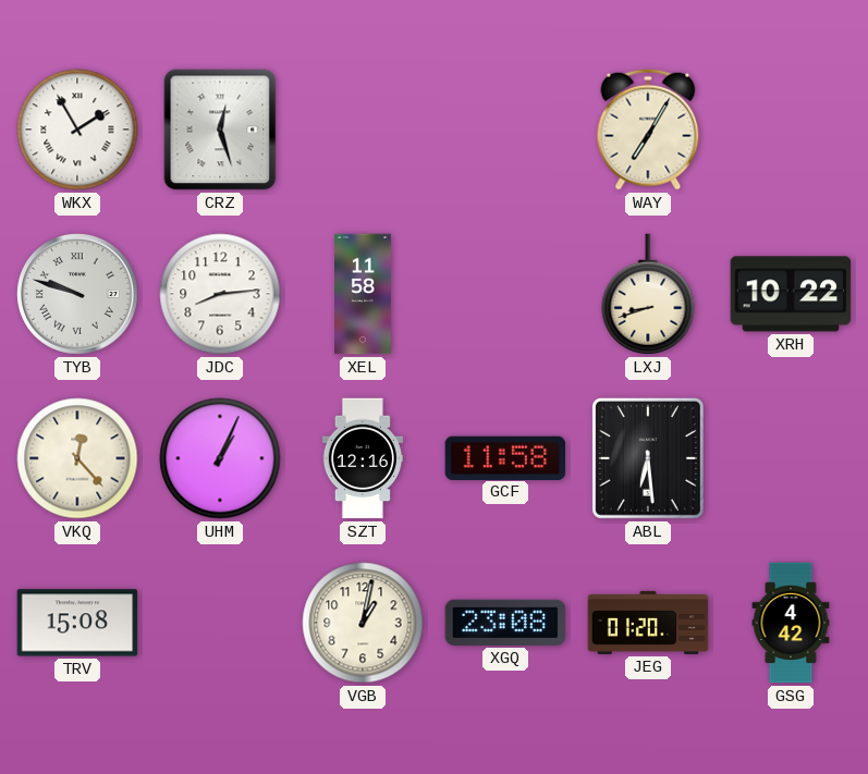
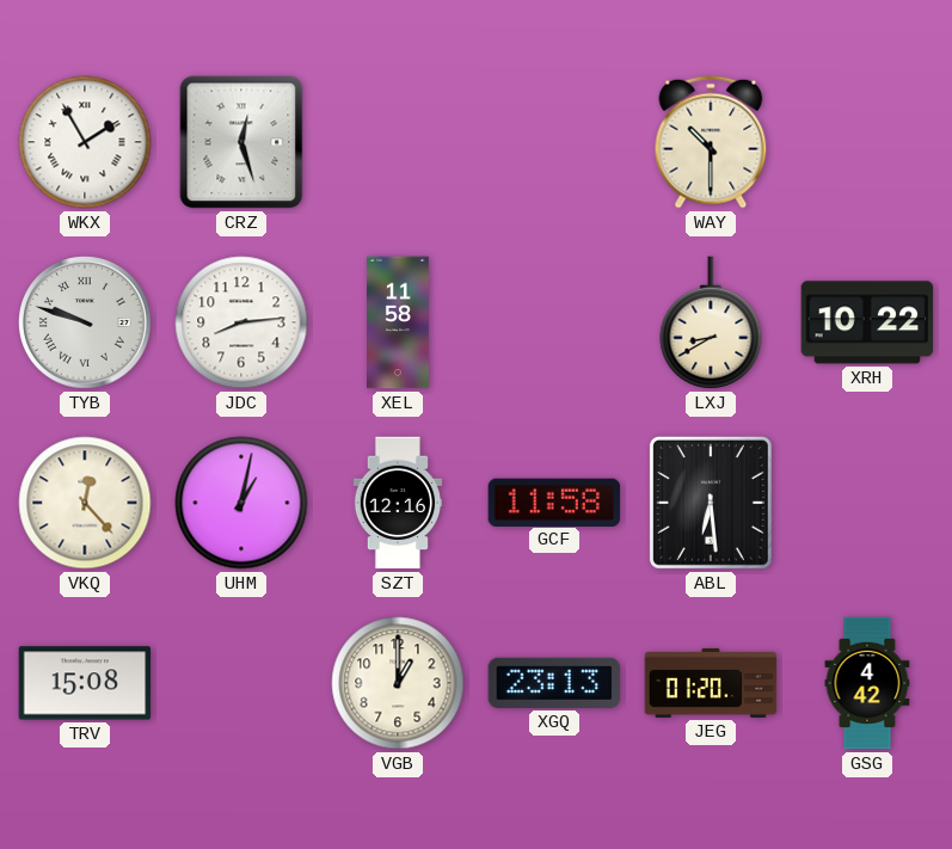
WAY: 7:05 -> 10:30
LXJ: 8:42 -> 8:40
UHM: 1:04 -> 1:02
VGB: 1:02 -> 1:00
XGQ: 23:08 -> 23:13
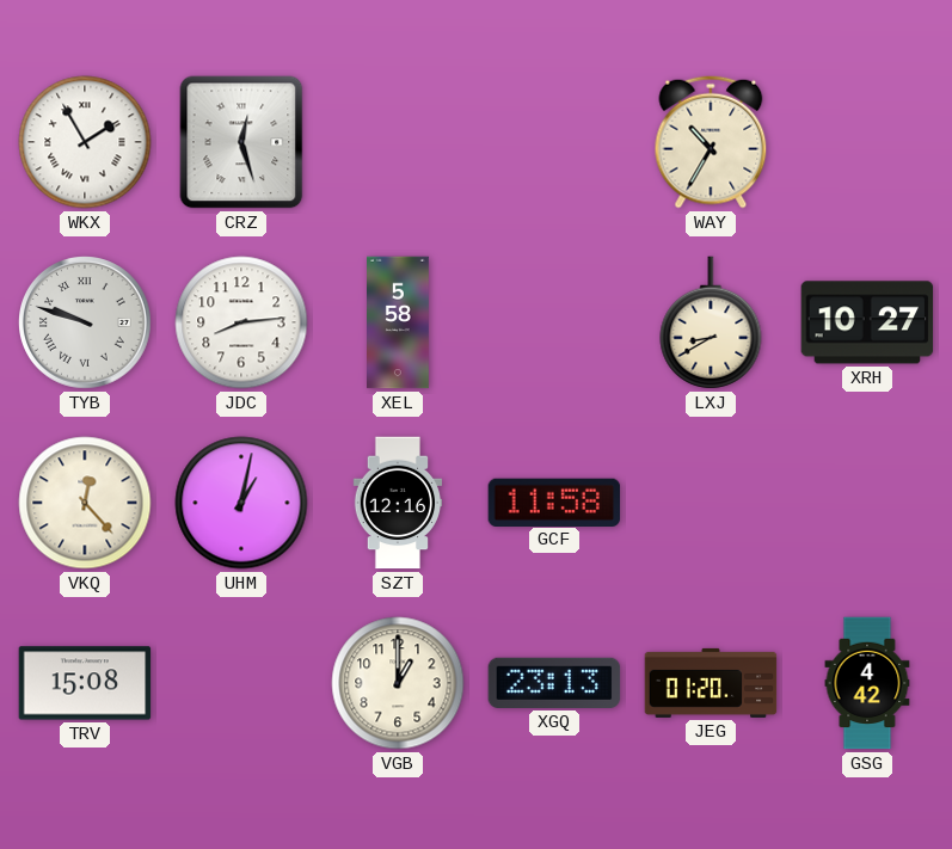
WAY: 10:30 -> 10:35
XEL: 11:58 -> 5:58
XRH: 10:22 -> 10:27
ABL: 6:29 -> none
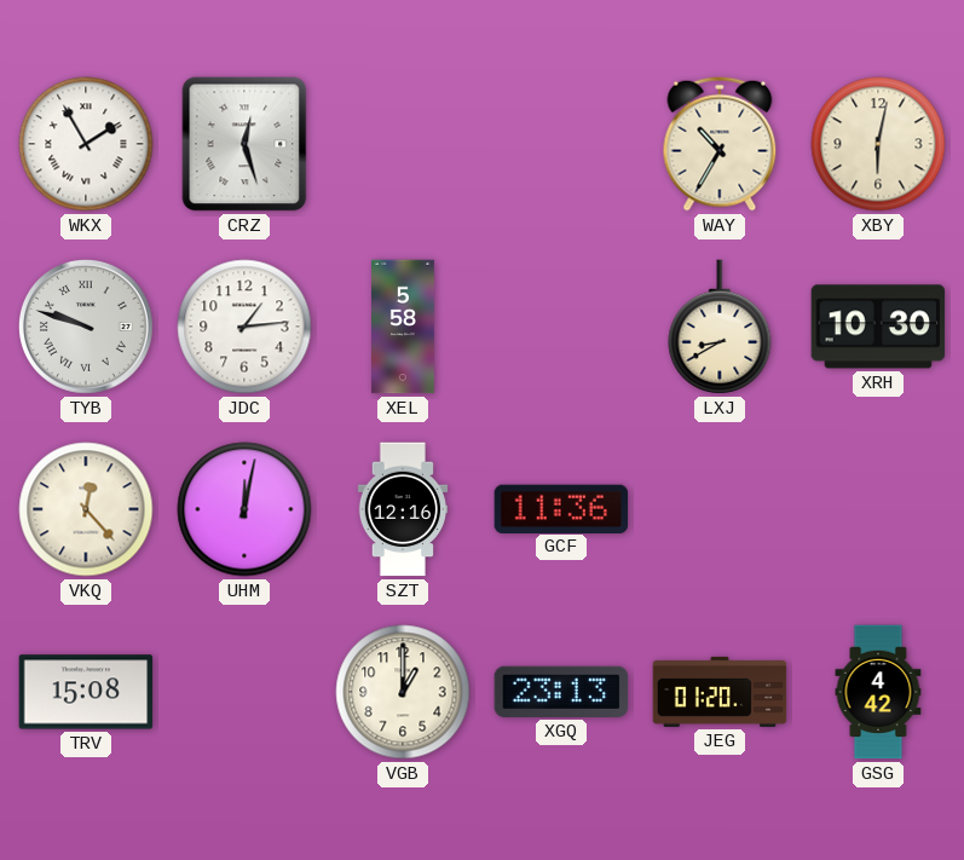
XBY: none -> 6:02
JDC: 8:14 -> 1:14
XRH: 10:27 -> 10:30
UHM: 1:02 -> 12:02
GCF: 11:58 -> 11:36
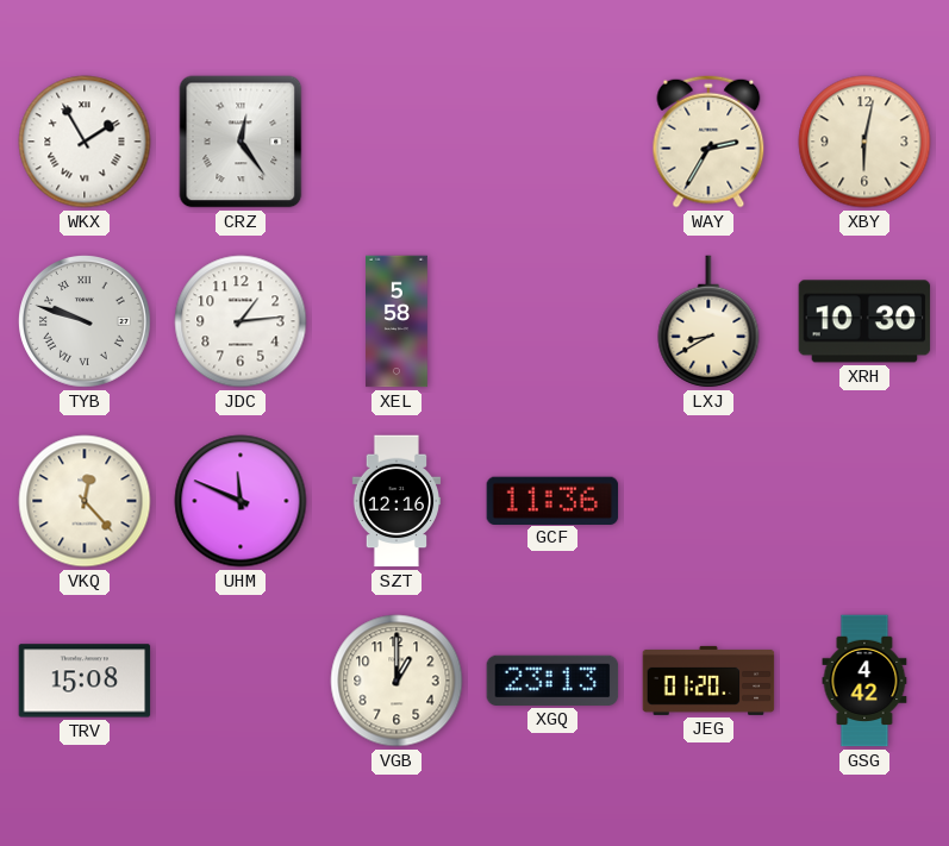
CRZ: 12:27 -> 12:24
WAY: 10:35 -> 2:35
UHM: 12:02 -> 11:49
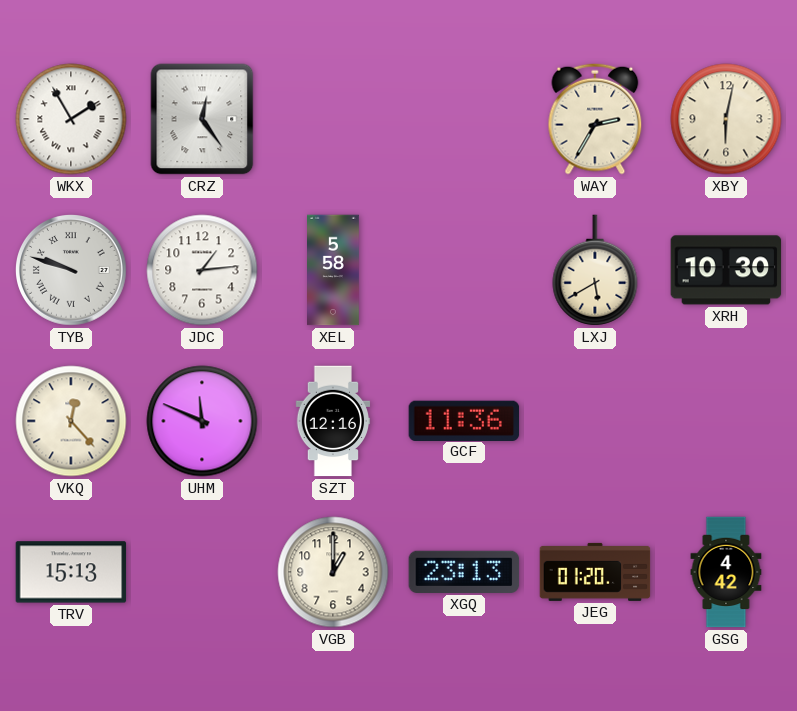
LXJ: 8:40 -> 5:40
TRV: 15:08 -> 15:13
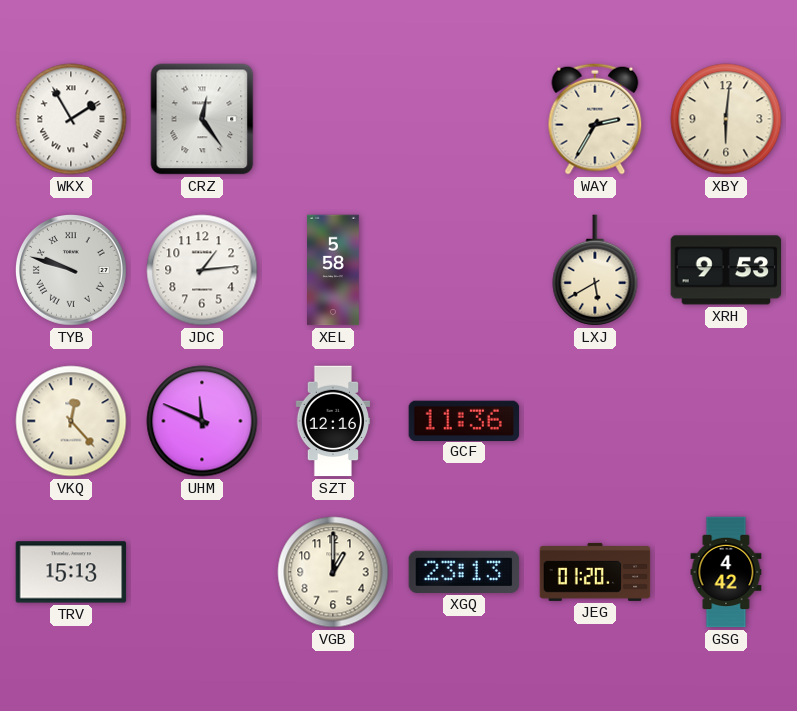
XBY: 6:02 -> 6:01
XRH: 10:30 -> 9:53
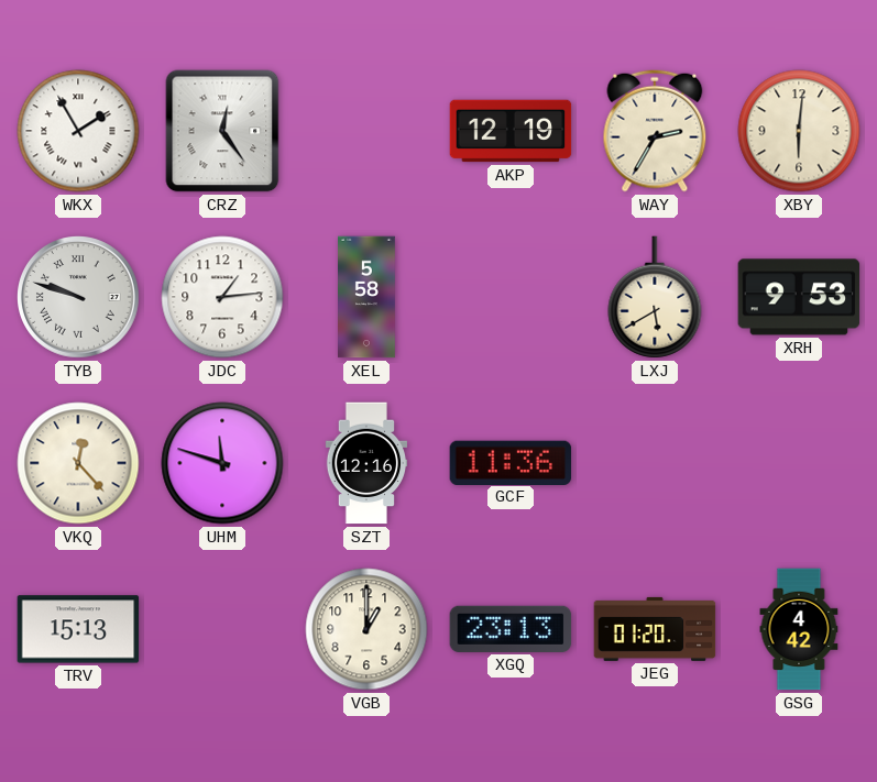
AKP: none -> 12:19
UHM: 11:49 -> 11:48
